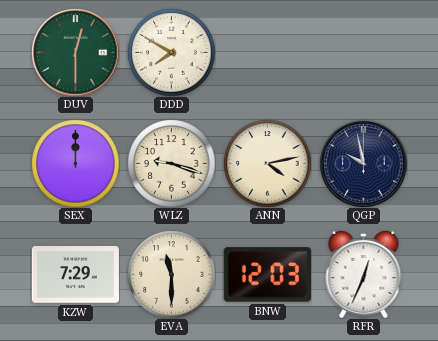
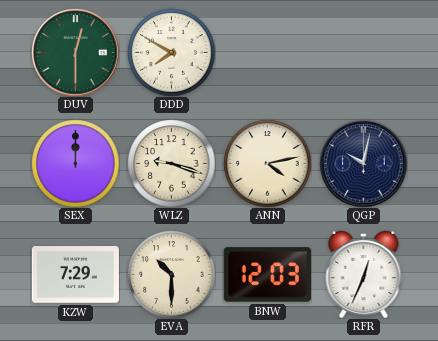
QGP: 9:58 -> 10:02
EVA: 11:30 -> 10:30
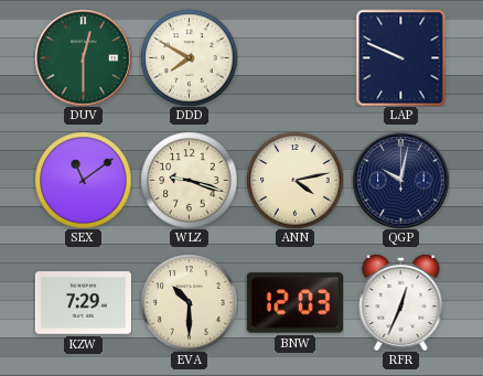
LAP: none -> 9:49
SEX: 12:00 -> 11:09
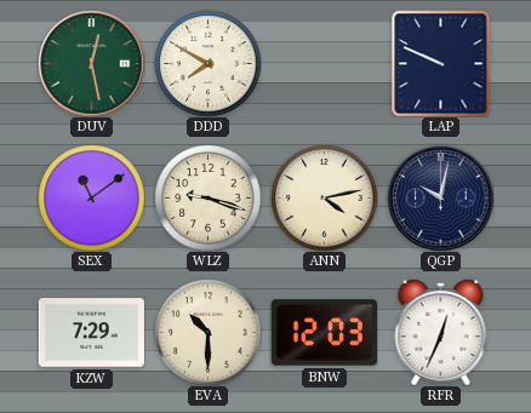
DUV: 12:30 -> 12:28
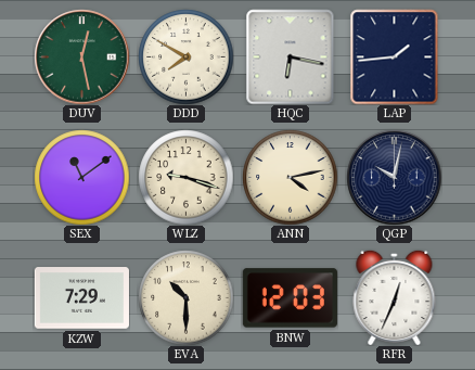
HQC: none -> 6:17
LAP: 9:49 -> 1:44
